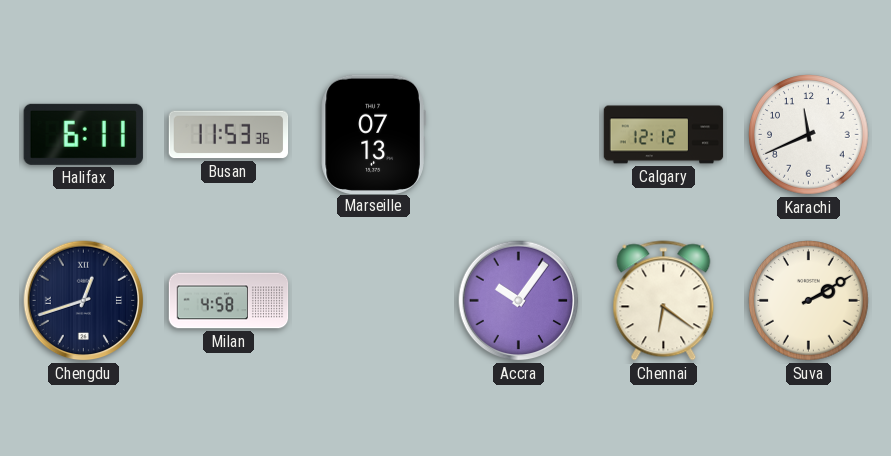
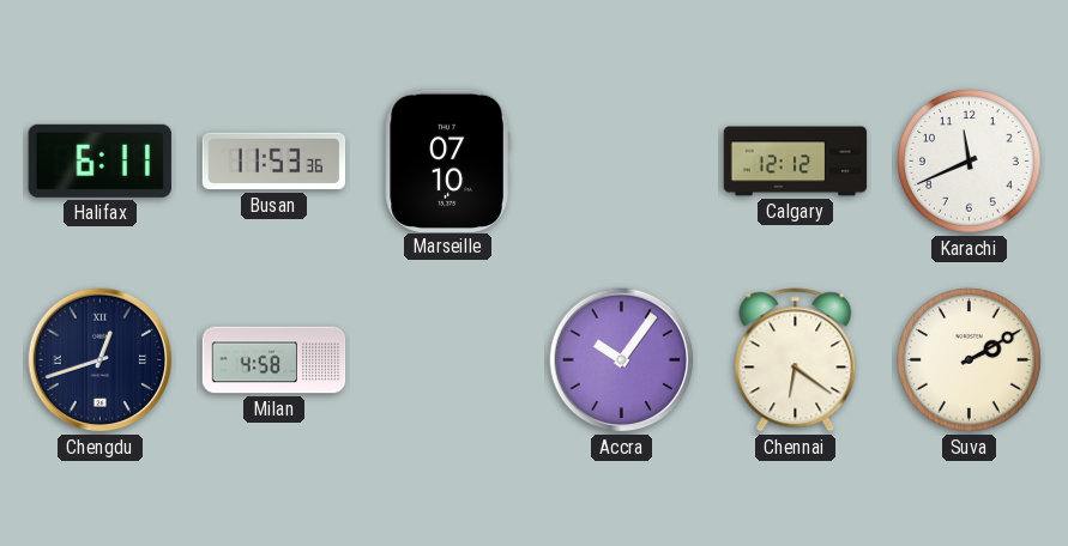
Marseille: 07:13 -> 07:10
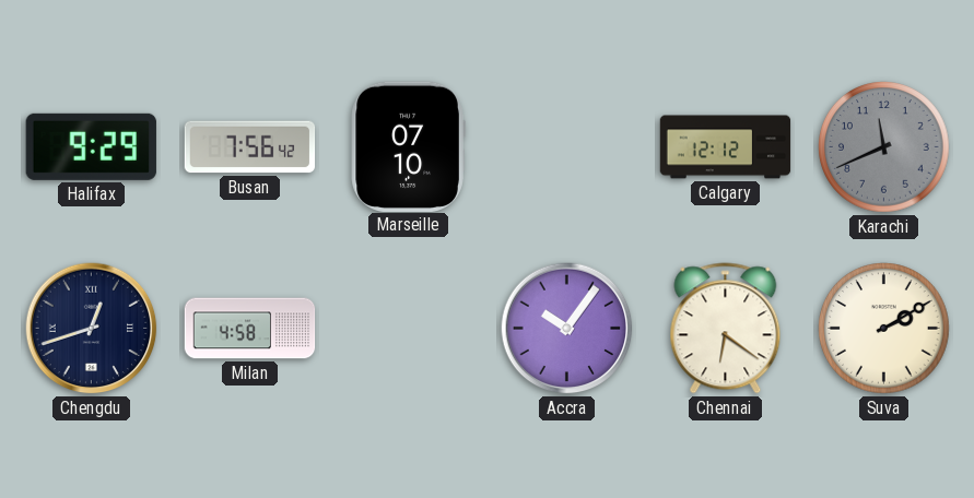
Halifax: 6:11 -> 9:29
Busan: 11:53 -> 7:56
Karachi dial: white -> grey
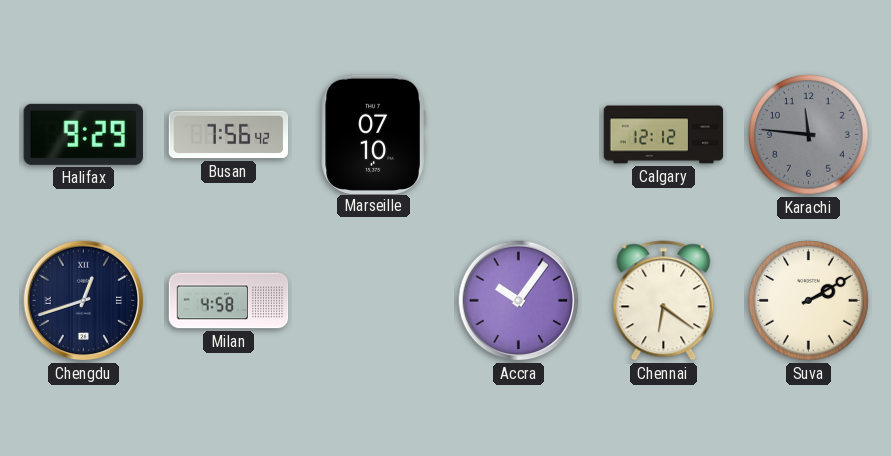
Karachi: 11:41 -> 11:46
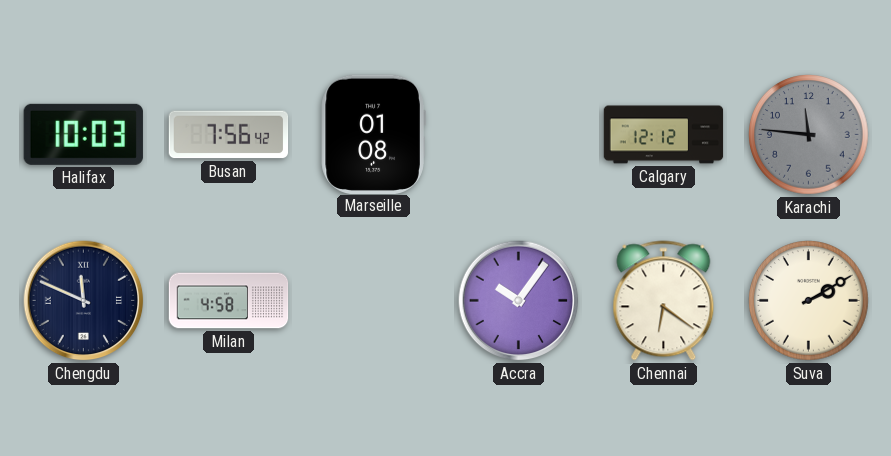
Halifax: 9:29 -> 10:03
Marseille: 07:10 -> 01:08
Chengdu: 12:42 -> 11:49
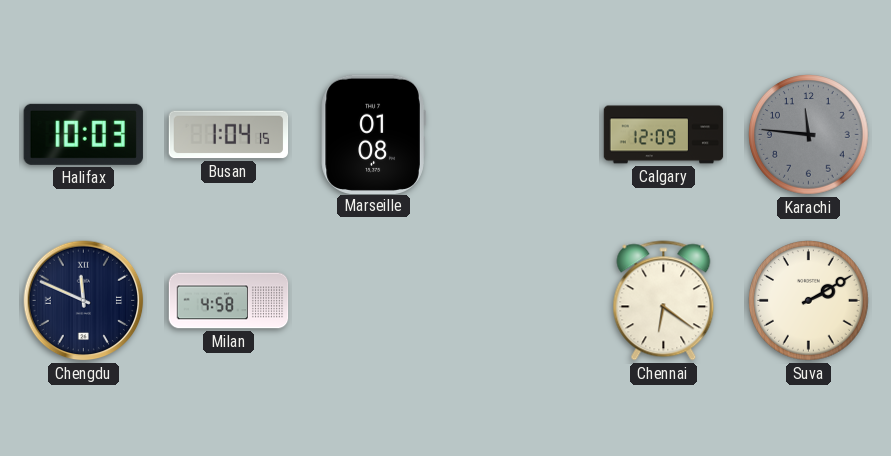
Busan: 7:56 -> 1:04
Calgary: 12:12 -> 12:09
Accra: 10:06 -> none
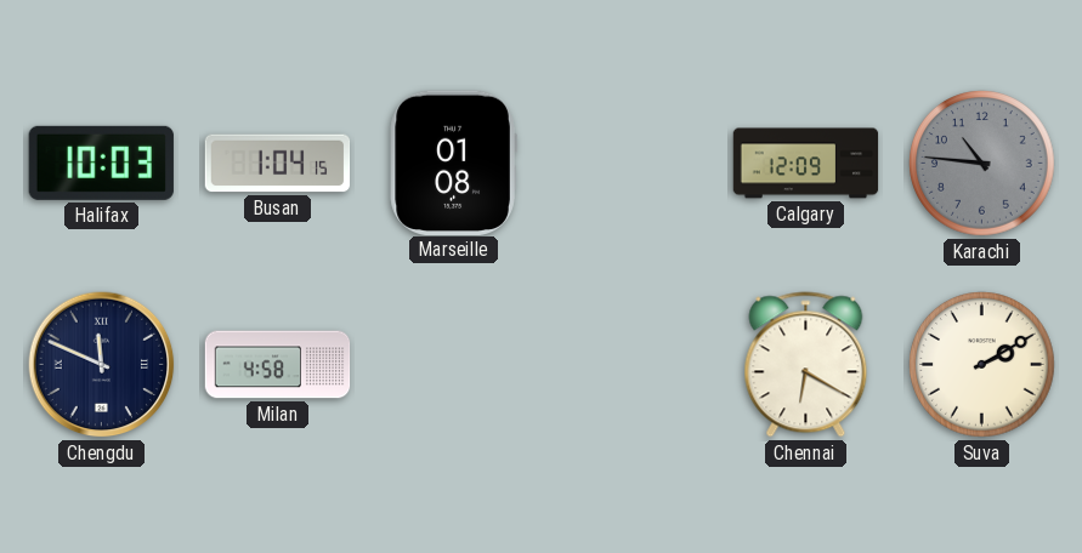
Karachi: 11:46 -> 10:46
Chennai: 6:21 -> 6:20
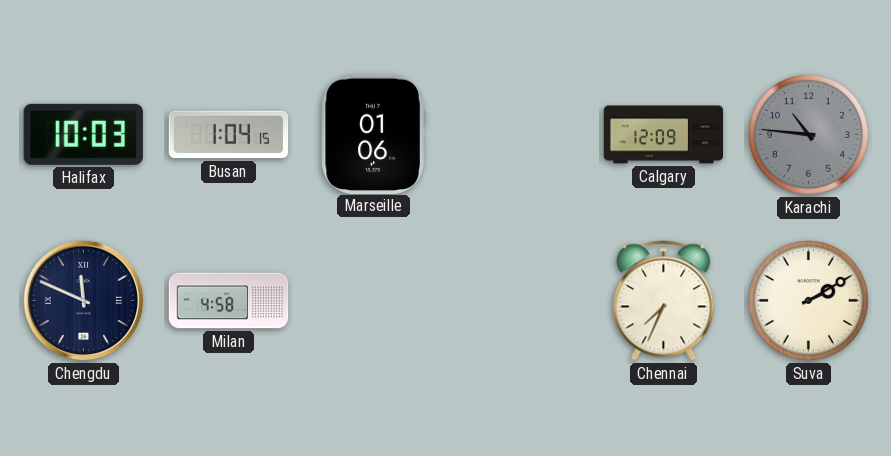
Marseille: 01:08 -> 01:06
Chennai: 6:20 -> 7:34
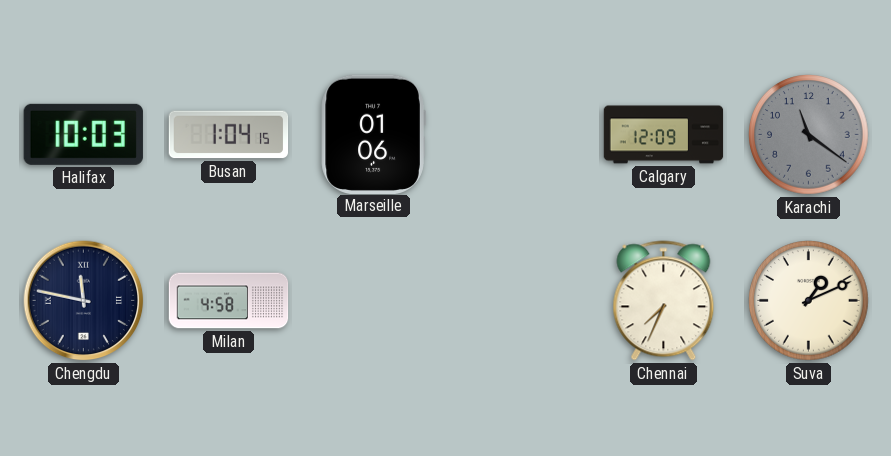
Karachi: 10:46 -> 11:21
Chengdu: 11:49 -> 11:47
Suva: 2:10 -> 1:11
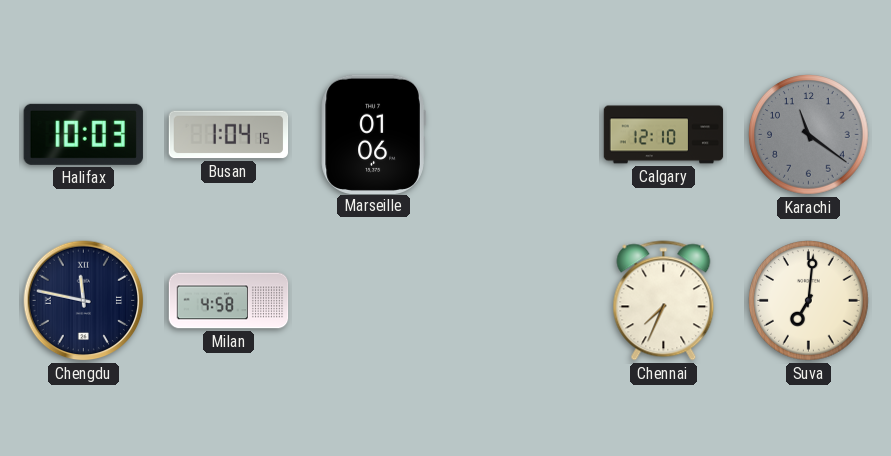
Calgary: 12:09 -> 12:10
Suva: 1:11 -> 7:01
